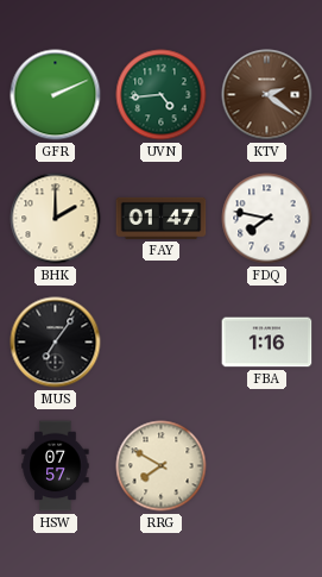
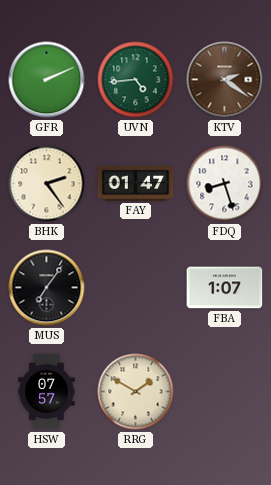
BHK: 2:00 -> 2:24
FDQ: 7:47 -> 8:27
FBA: 1:16 -> 1:07
RRG: 7:50 -> 1:50
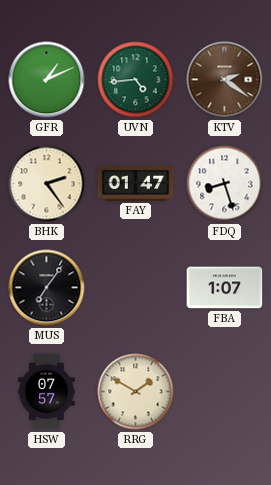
GFR: 2:11 -> 1:11
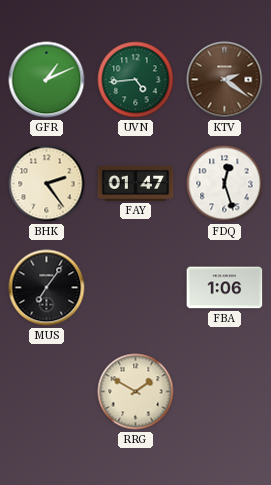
FDQ: 8:27 -> 12:27
FBA: 1:07 -> 1:06
HSW: 07:57 -> none
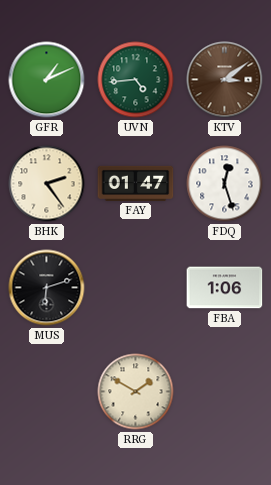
KTV: 2:21 -> 3:09
MUS: 7:06 -> 6:12
